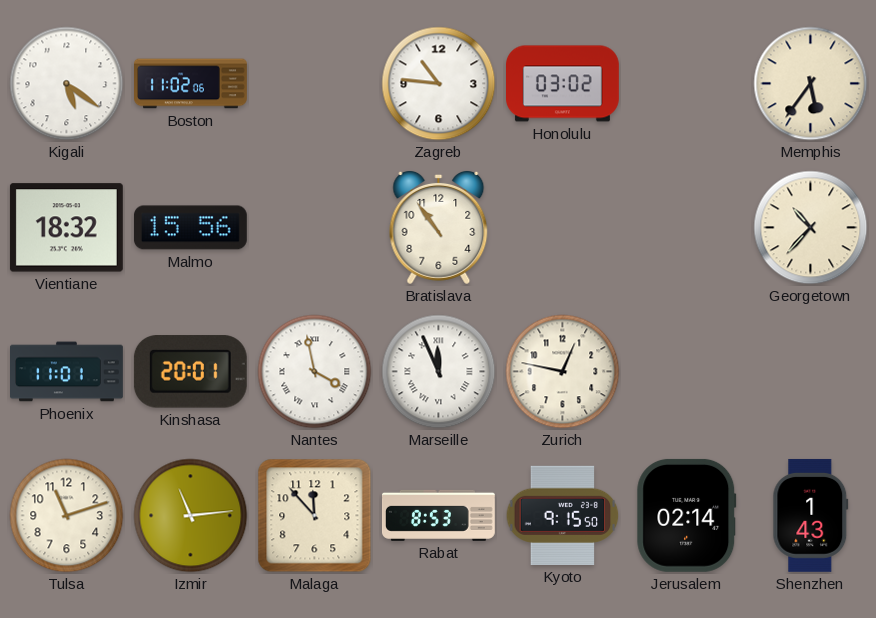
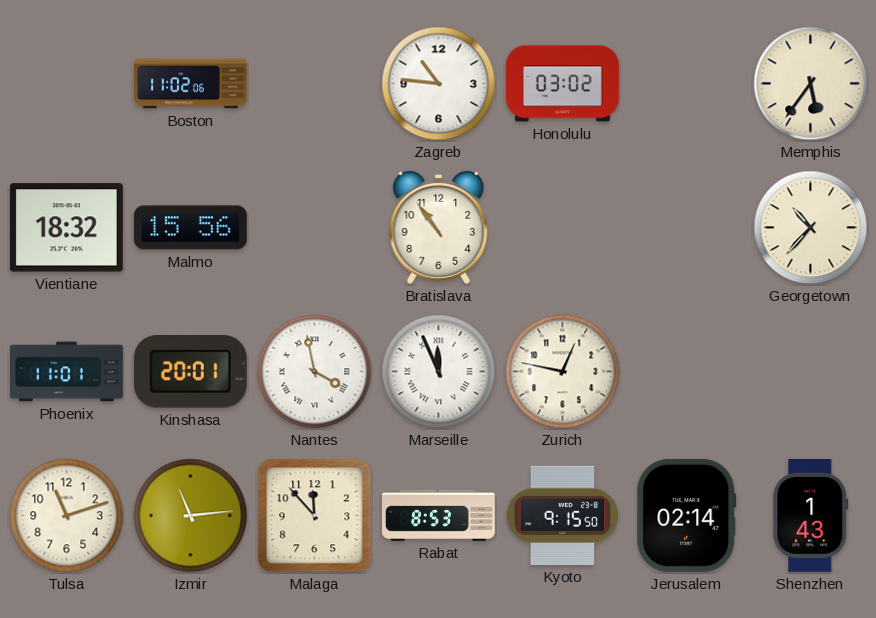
Kigali: 5:21 -> none
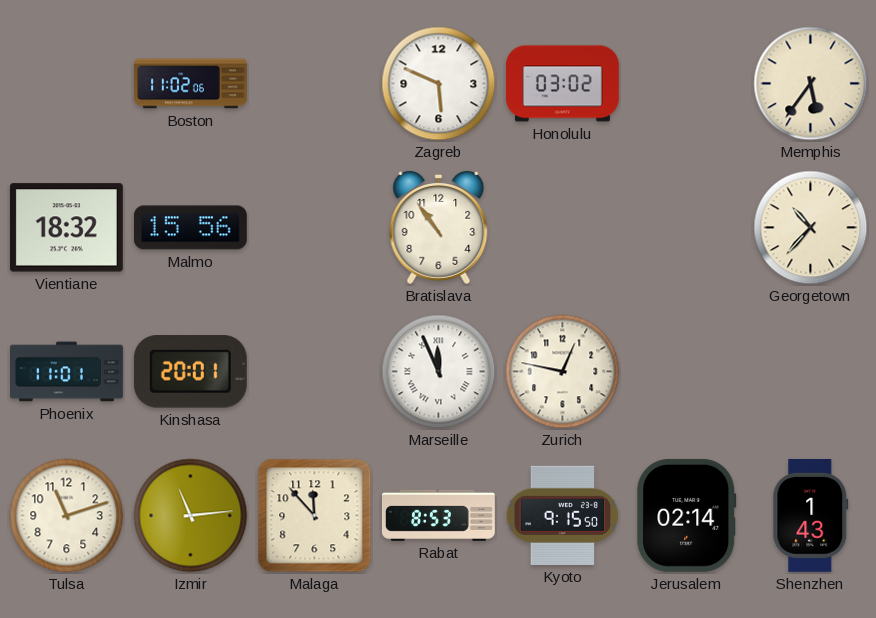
Zagreb: 10:46 -> 5:49
Nantes: 3:58 -> none
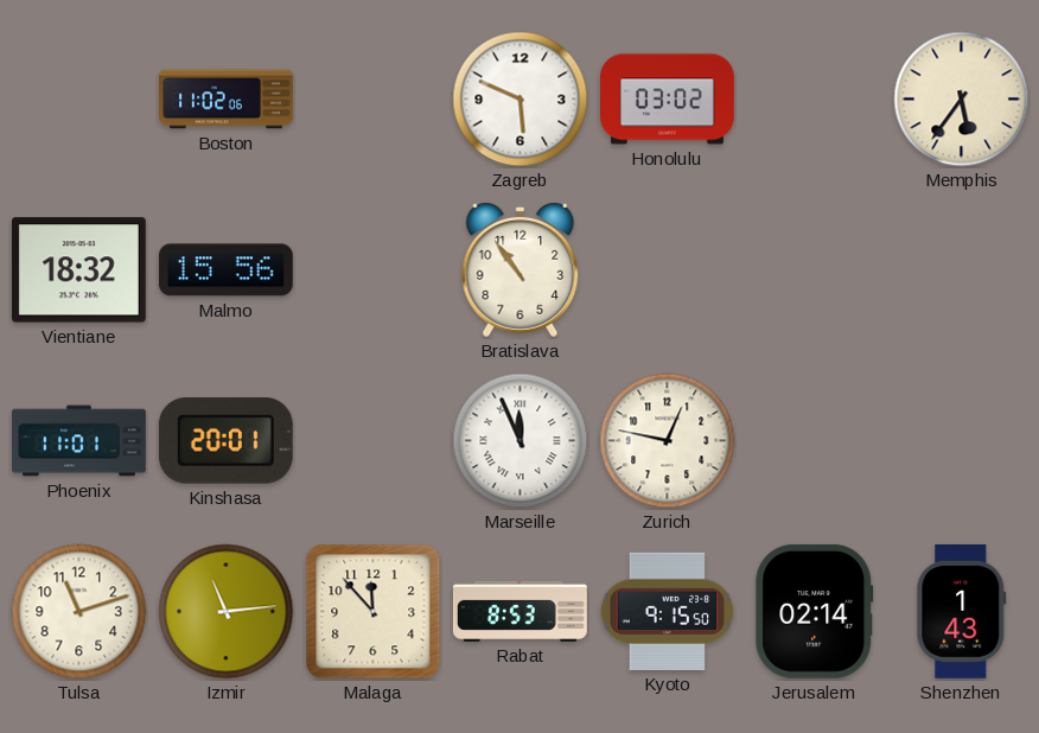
Georgetown: 10:37 -> none
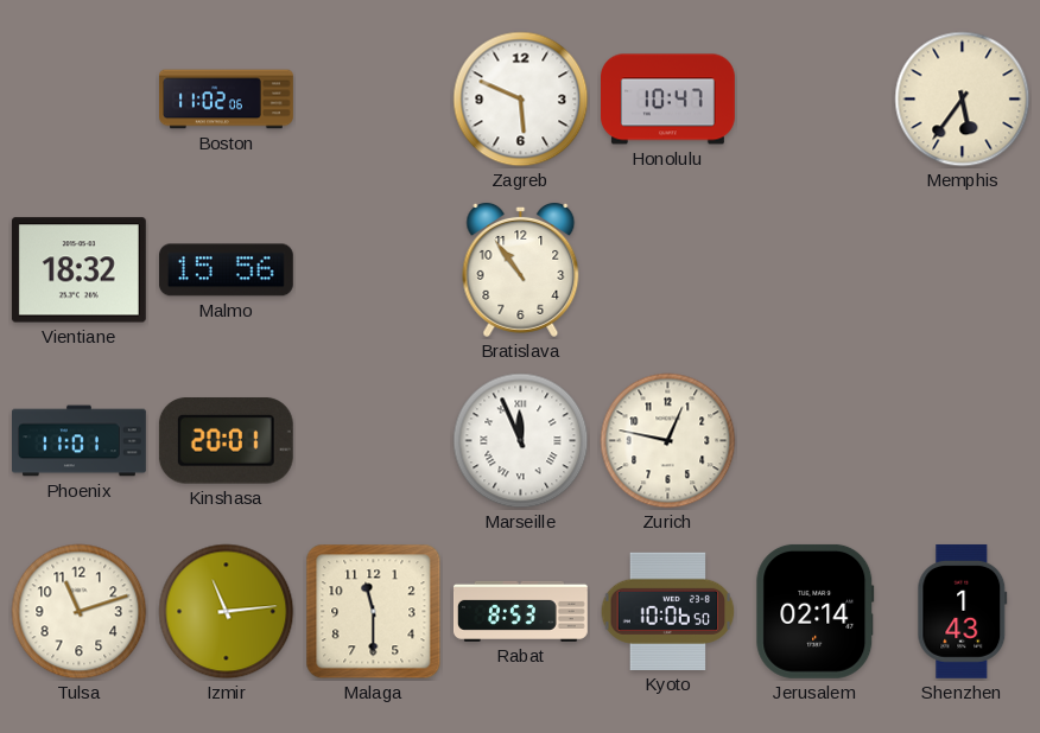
Honolulu: 03:02 -> 10:47
Malaga: 11:53 -> 11:30
Kyoto: 9:15 -> 10:06
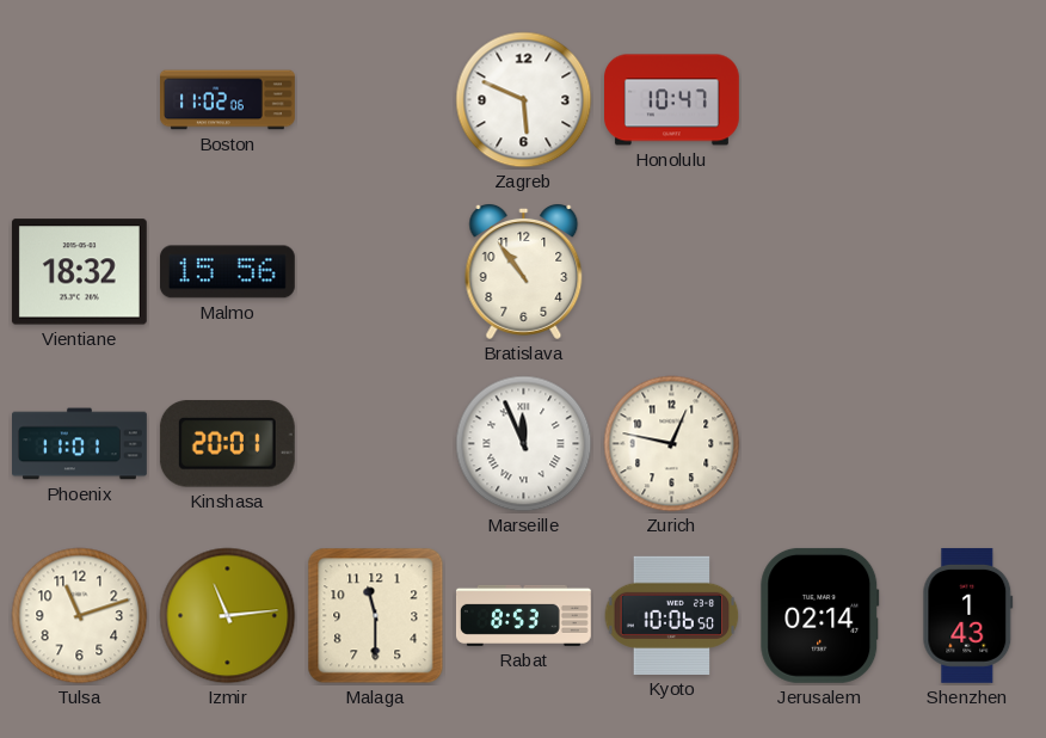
Memphis: 5:36 -> none
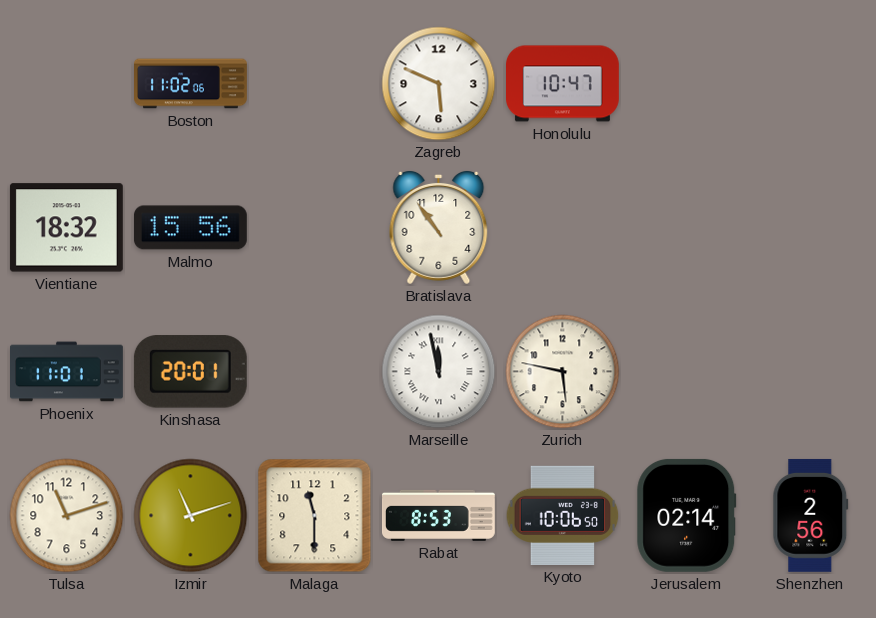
Marseille: 11:56 -> 11:58
Zurich: 12:47 -> 5:47
Izmir: 11:14 -> 11:12
Shenzhen: 1:43 -> 2:56
